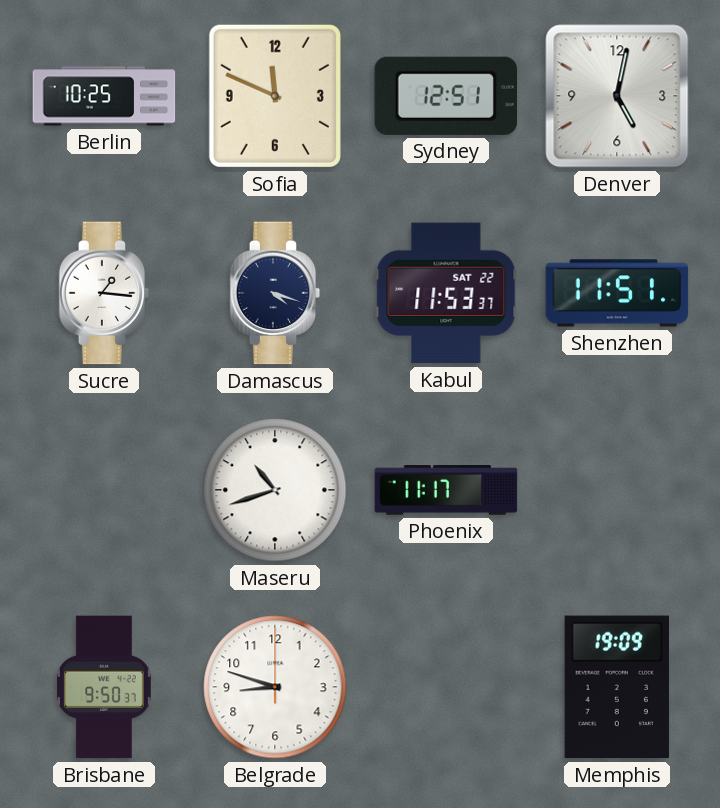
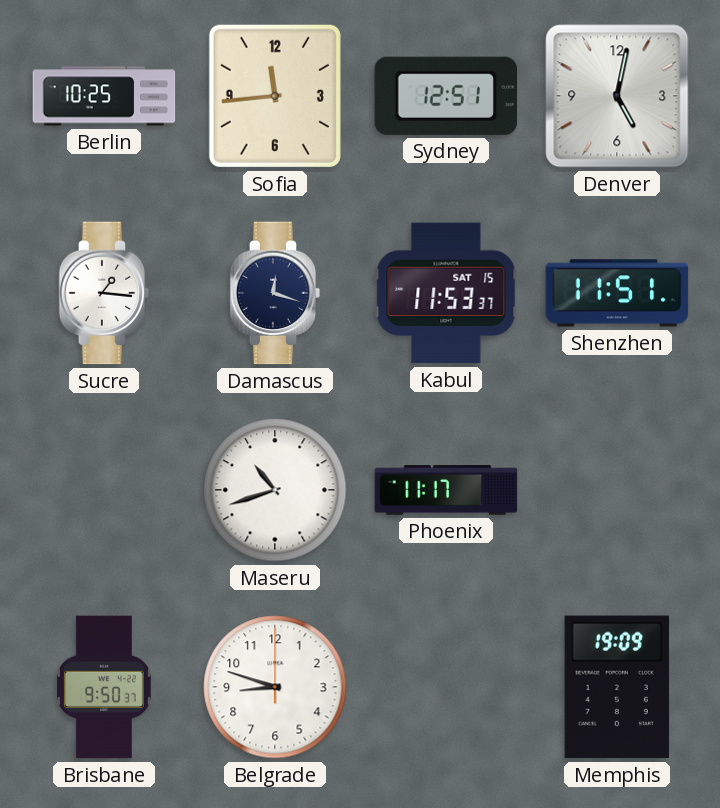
Sofia: 11:49 -> 11:44
Damascus: 4:18 -> 12:18
Kabul date: SAT 22 -> SAT 15
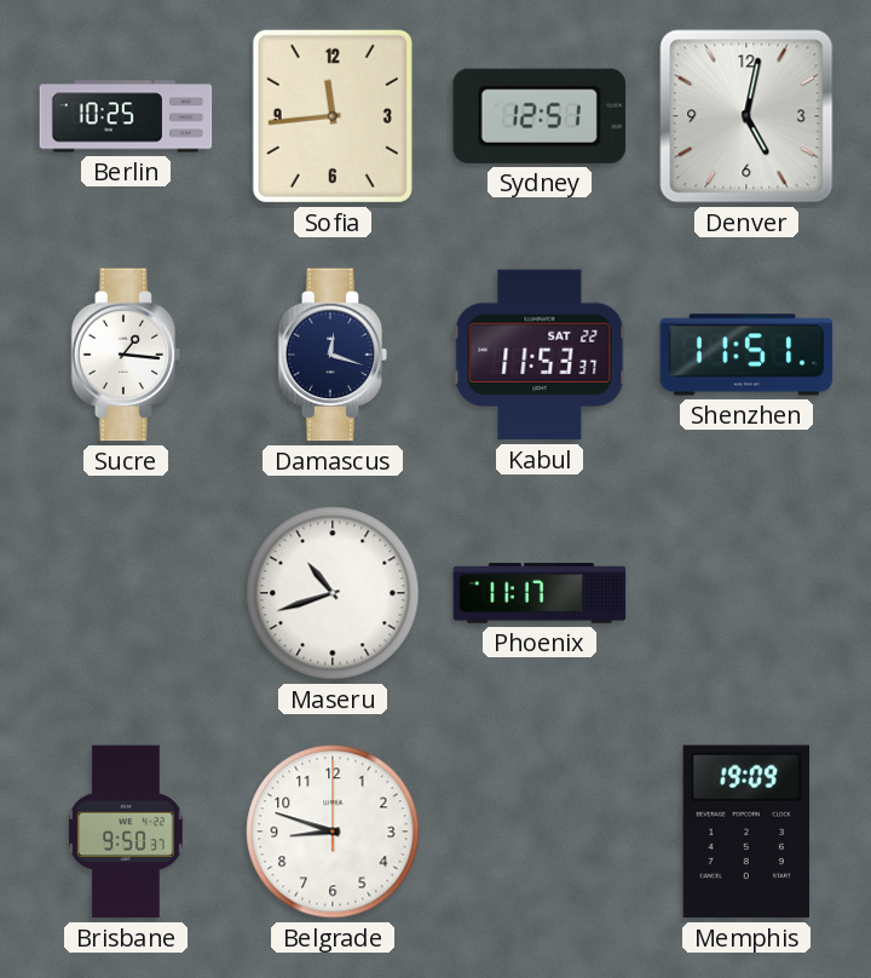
Kabul date: SAT 15 -> SAT 22
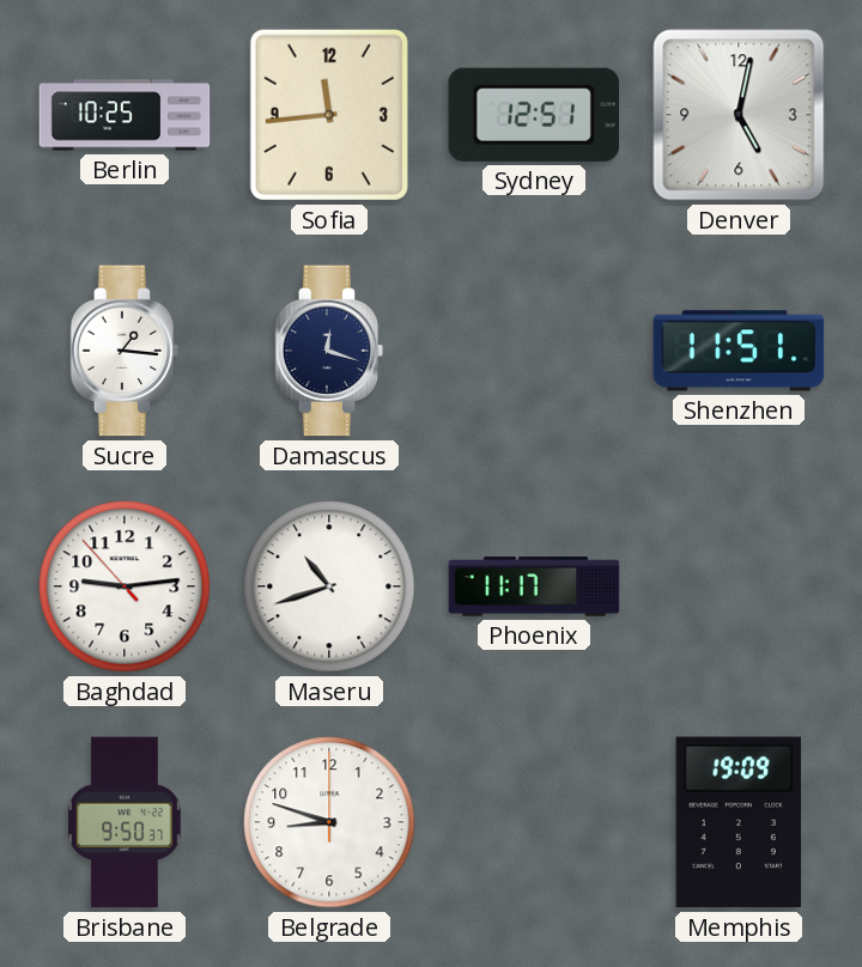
Kabul: 11:53 -> none
Baghdad: none -> 9:13
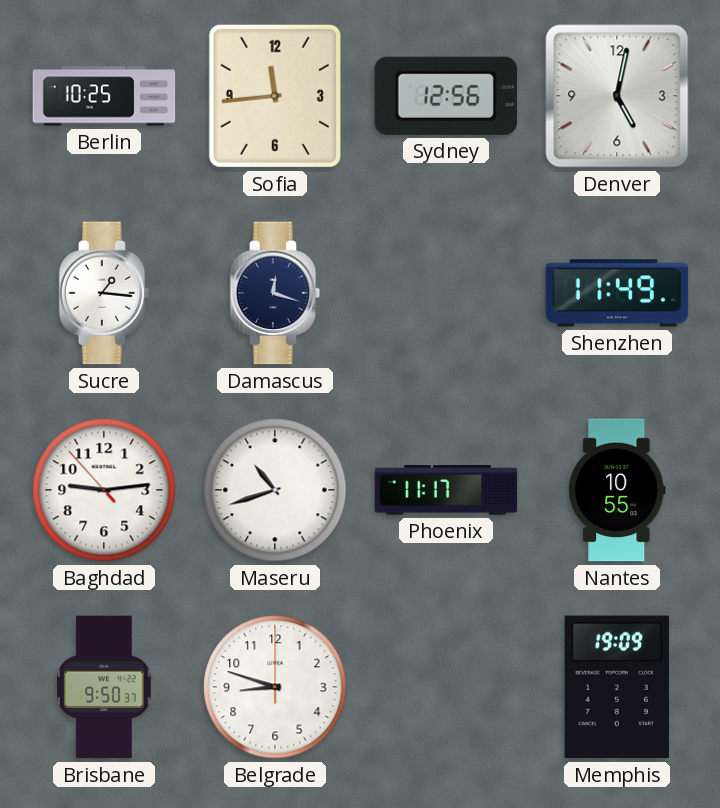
Sydney: 12:51 -> 12:56
Shenzhen: 11:51 -> 11:49
Nantes: none -> 10:55
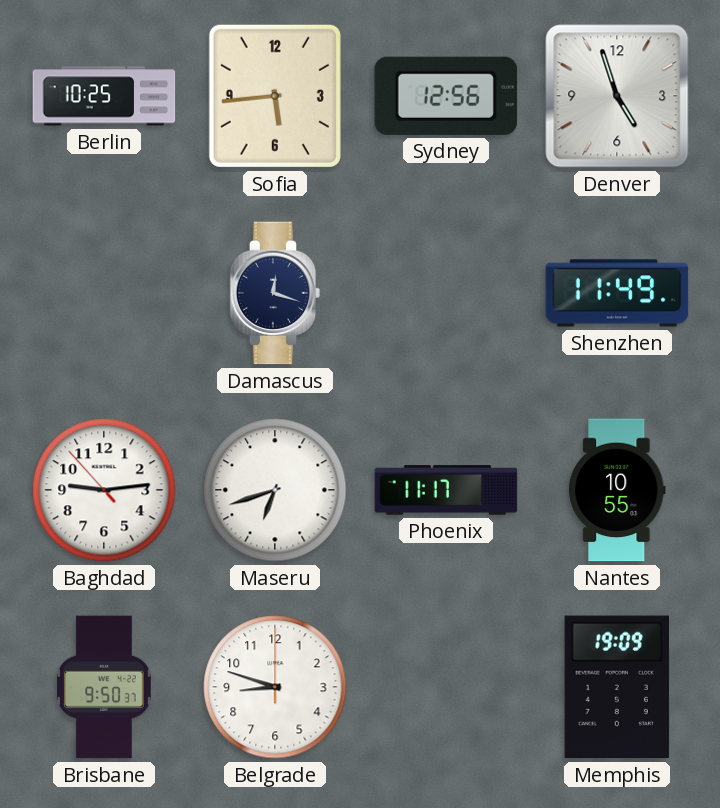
Sofia: 11:44 -> 5:44
Denver: 5:02 -> 4:57
Sucre: 1:16 -> none
Maseru: 10:42 -> 6:42
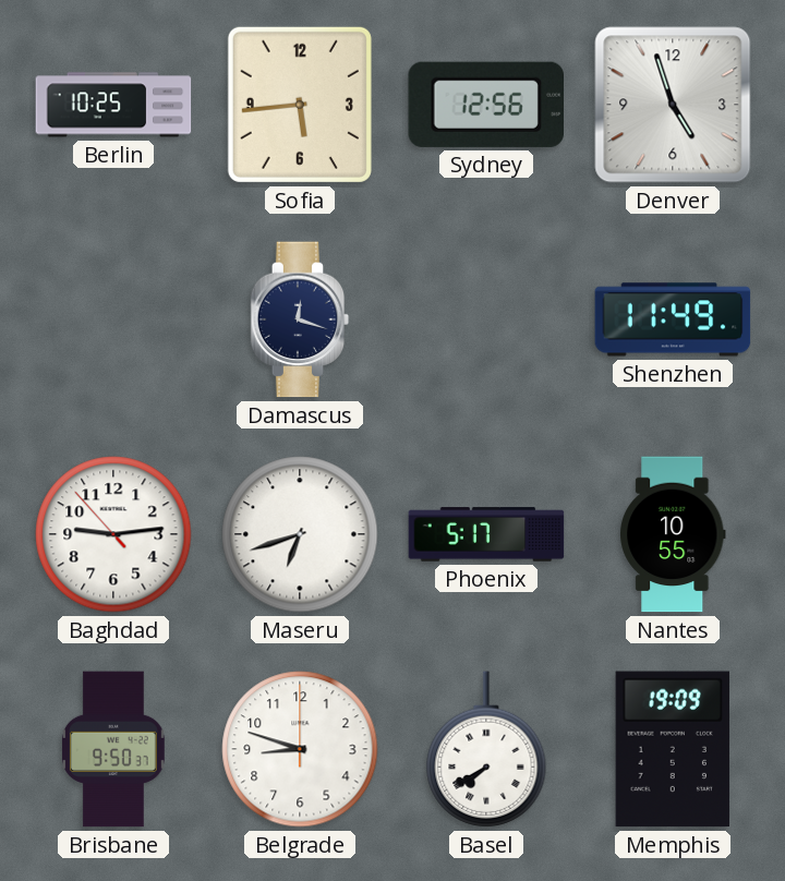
Phoenix: 11:17 -> 5:17
Basel: none -> 7:40
